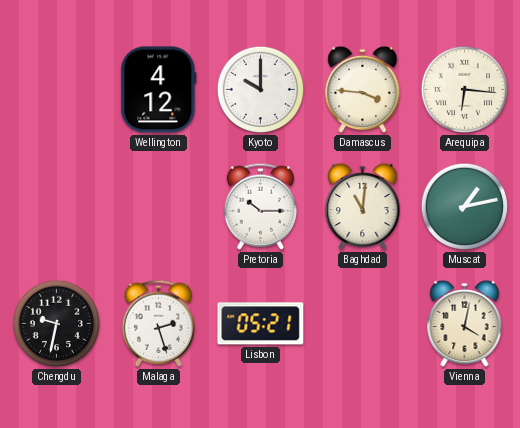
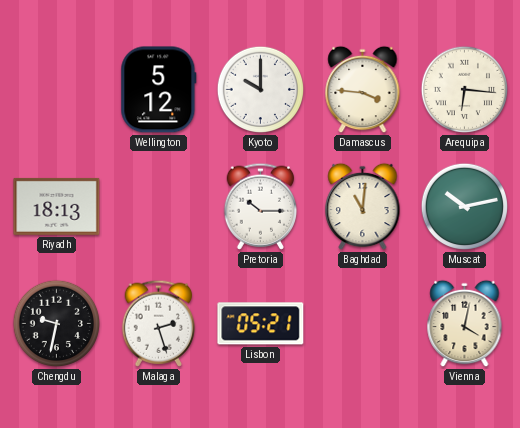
Wellington: 4:12 -> 5:12
Riyadh: none -> 18:13
Muscat: 1:13 -> 10:13
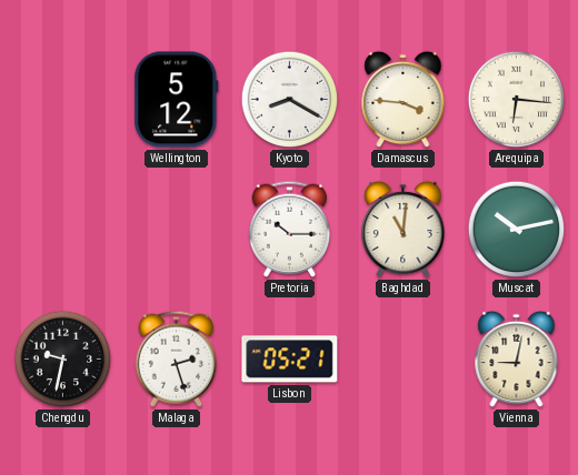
Kyoto: 10:00 -> 8:20
Riyadh: 18:13 -> none
Vienna: 4:02 -> 9:02
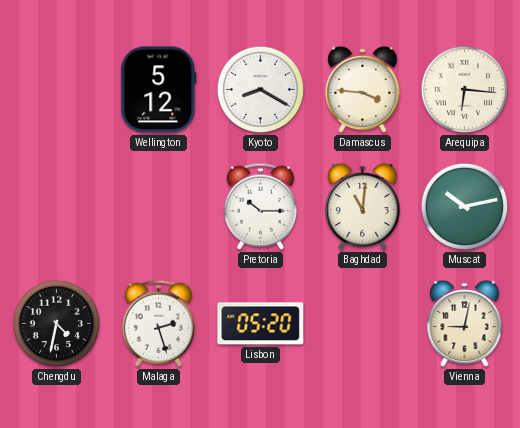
Chengdu: 9:32 -> 4:32
Lisbon: 05:21 -> 05:20
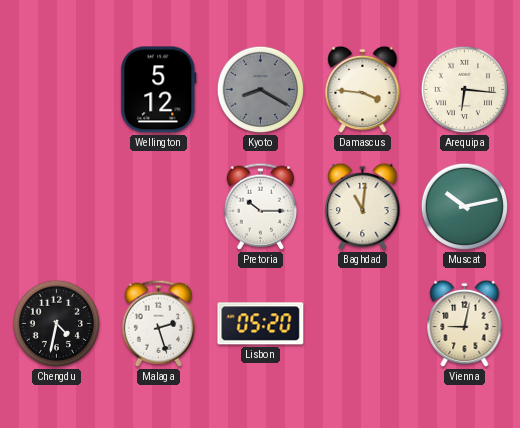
Kyoto dial: white -> grey
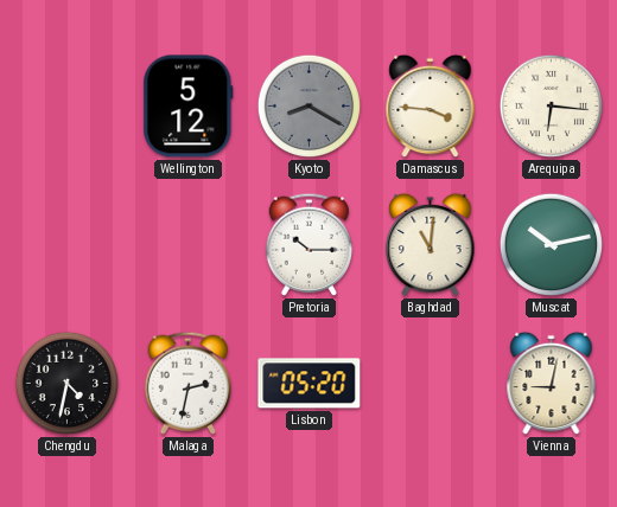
Malaga: 2:27 -> 2:32
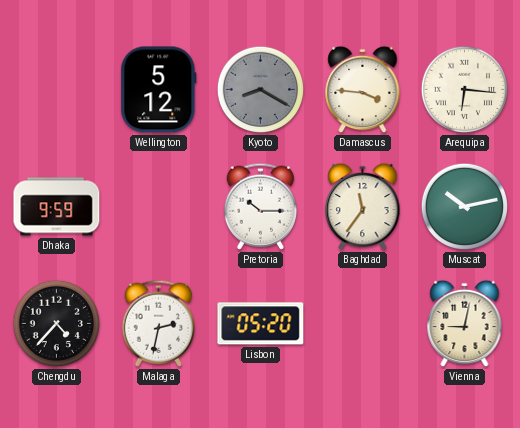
Dhaka: none -> 9:59
Baghdad: 11:01 -> 11:36
Chengdu: 4:32 -> 4:37
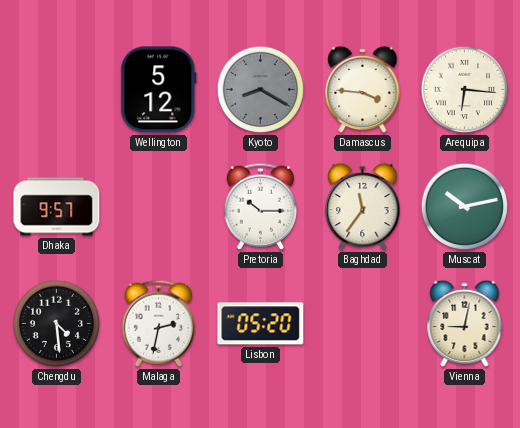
Dhaka: 9:59 -> 9:57
Chengdu: 4:37 -> 4:29
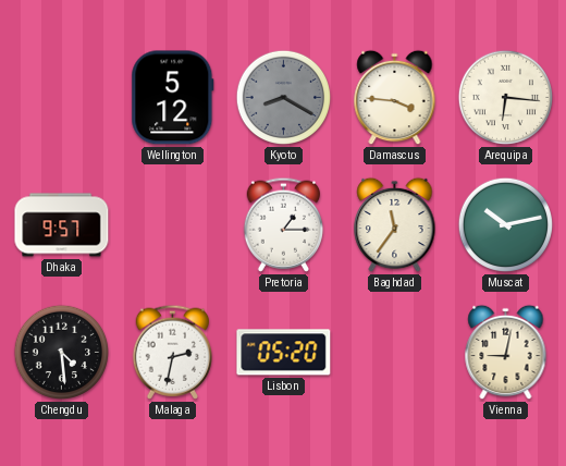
Pretoria: 10:15 -> 1:15
